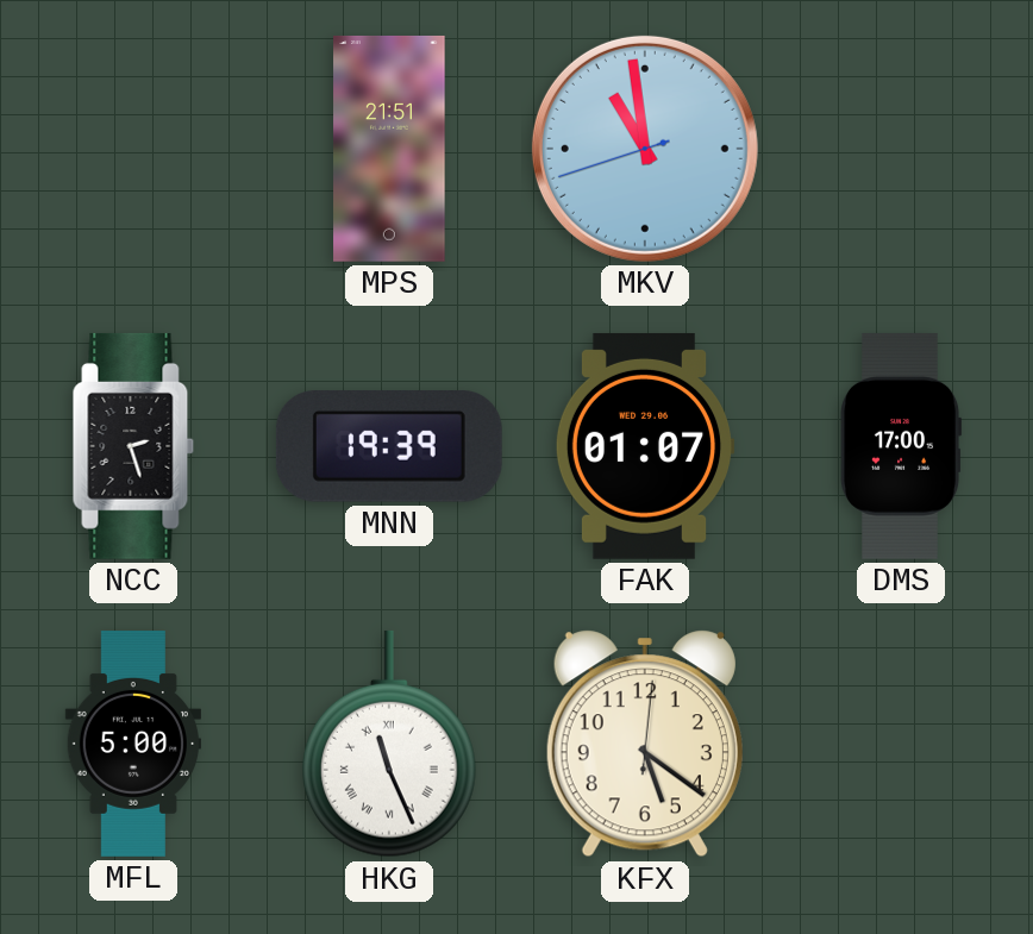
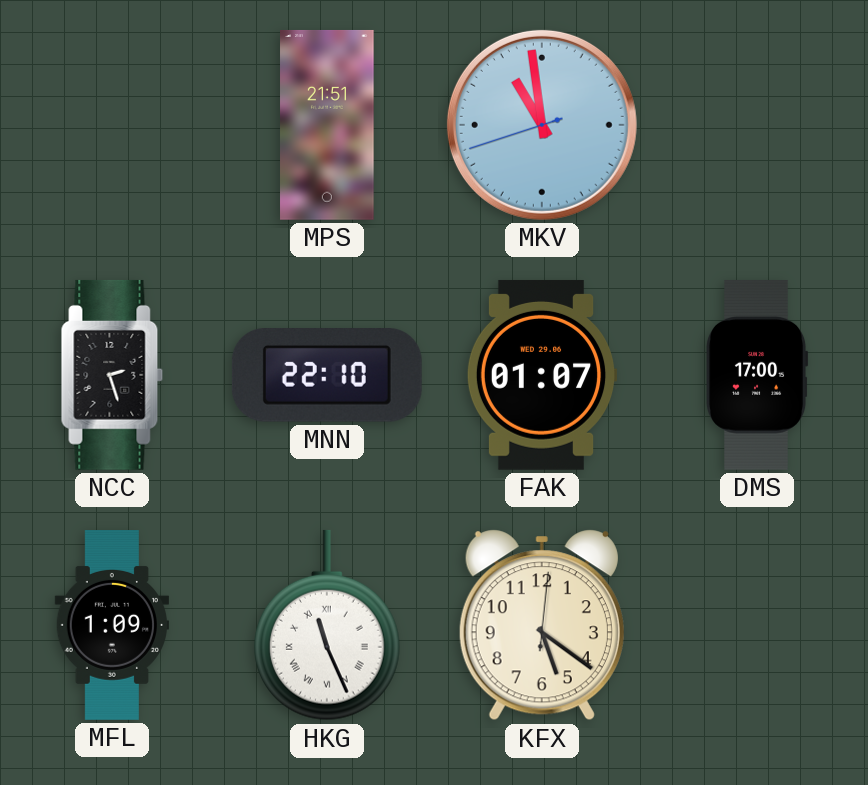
MNN: 19:39 -> 22:10
MFL: 5:00 -> 1:09
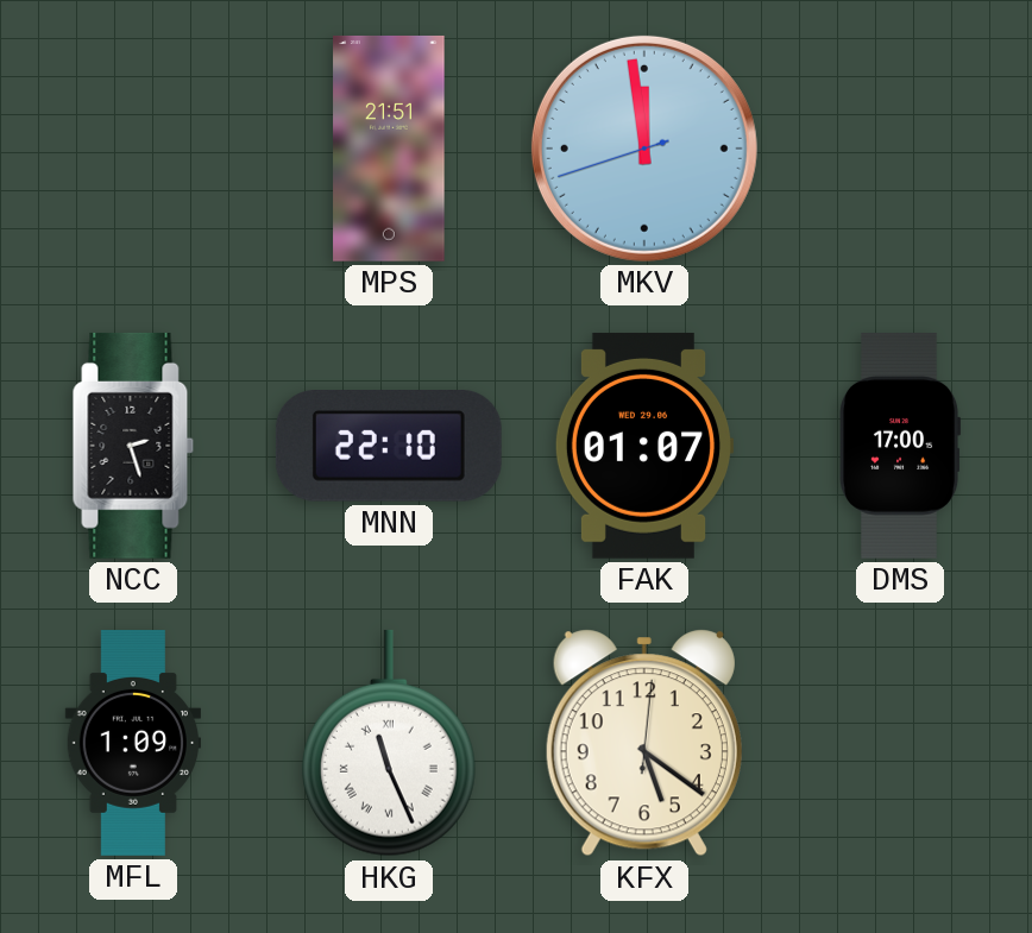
MKV: 10:58 -> 11:58
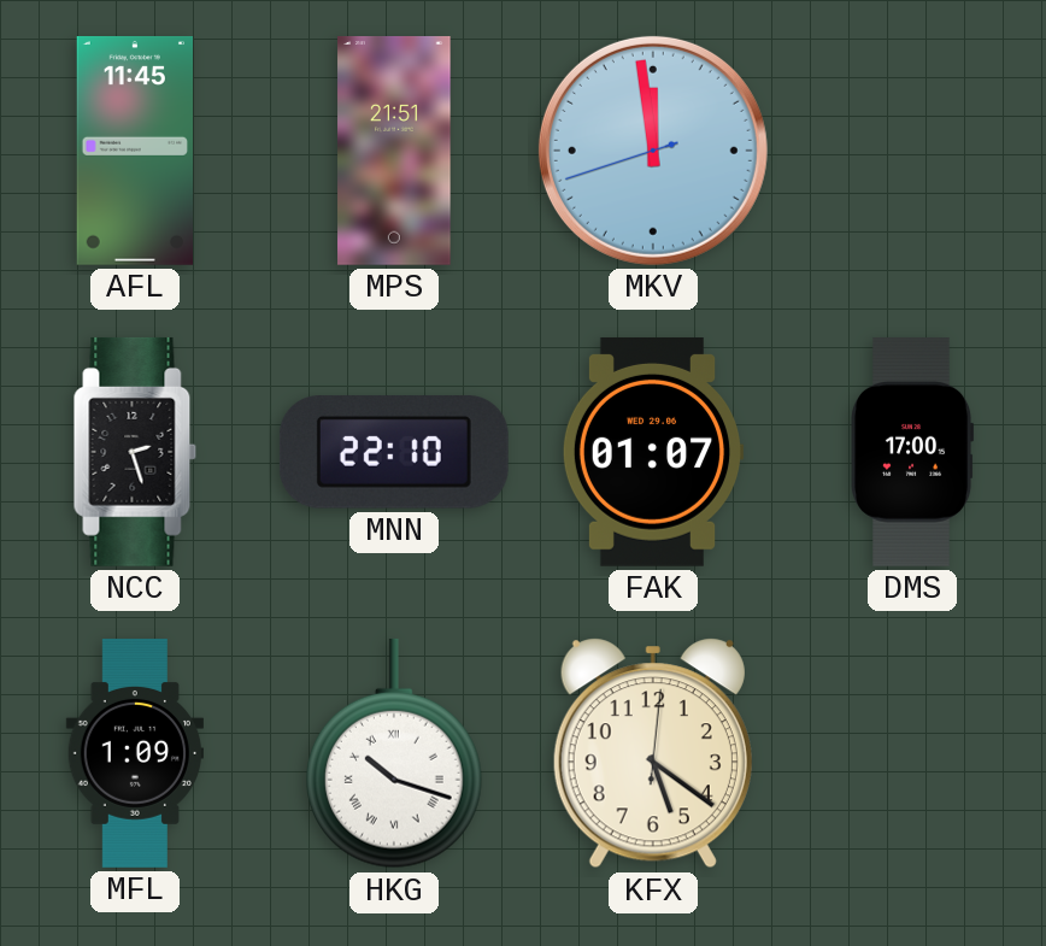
AFL: none -> 11:45
HKG: 11:26 -> 10:18
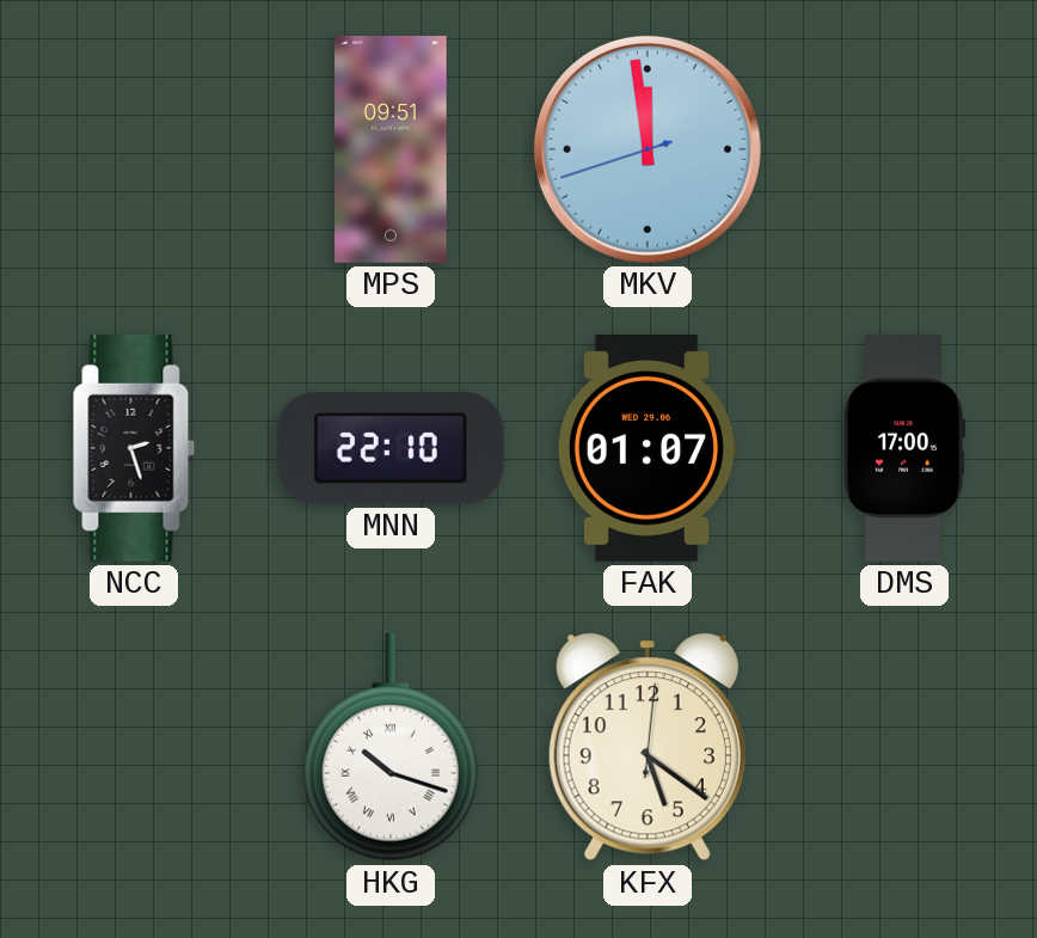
AFL: 11:45 -> none
MPS: 21:51 -> 09:51
MFL: 1:09 -> none
